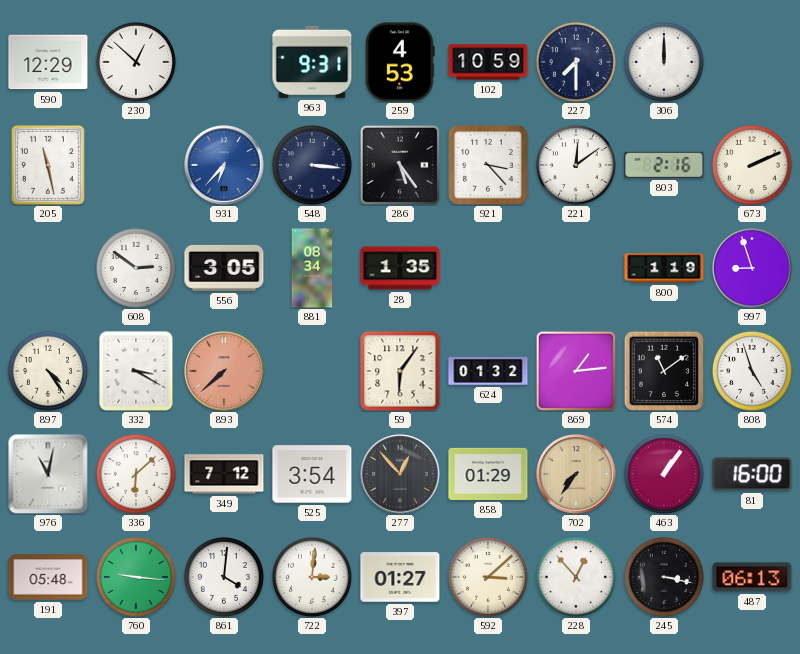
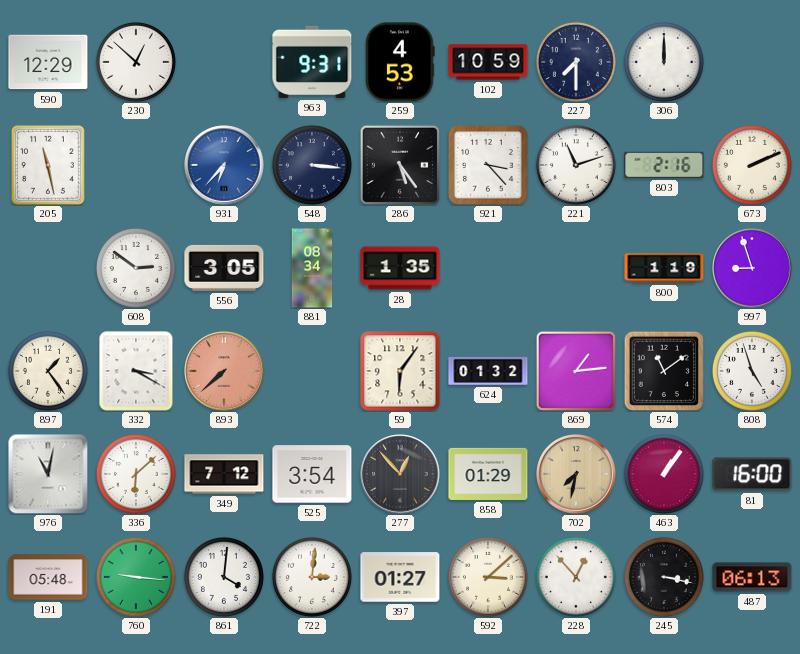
221: 12:09 -> 11:12
897: 4:24 -> 1:24
702: 7:36 -> 7:32
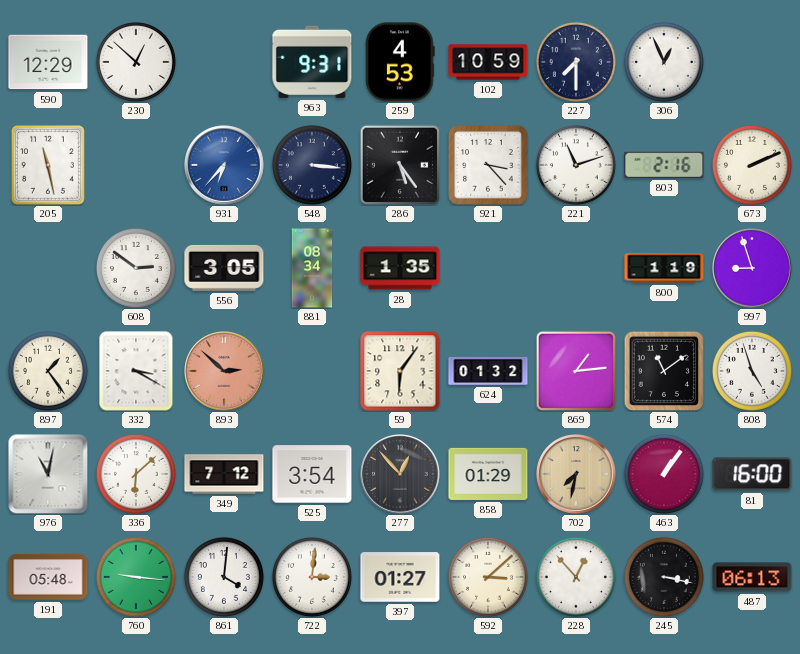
306: 12:00 -> 12:56
893: 7:38 -> 2:52
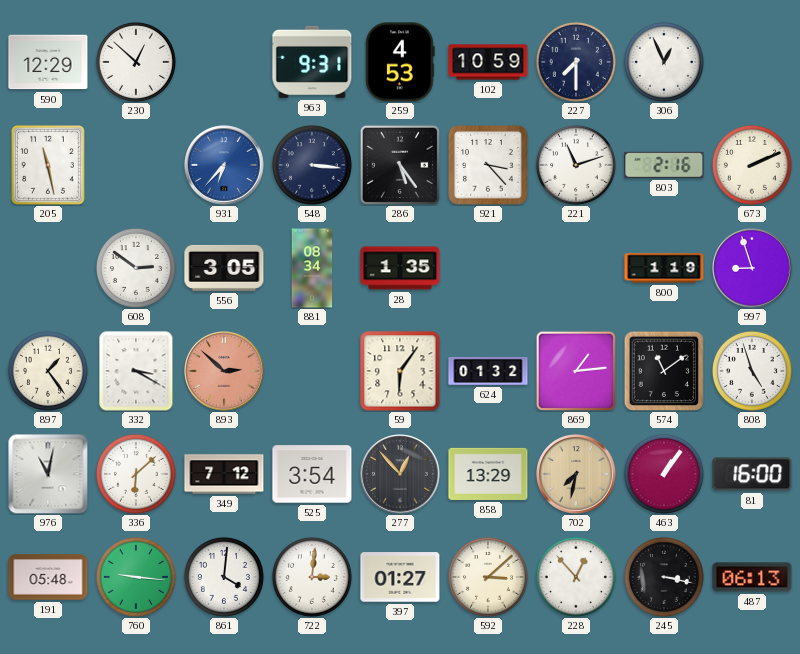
858: 01:29 -> 13:29
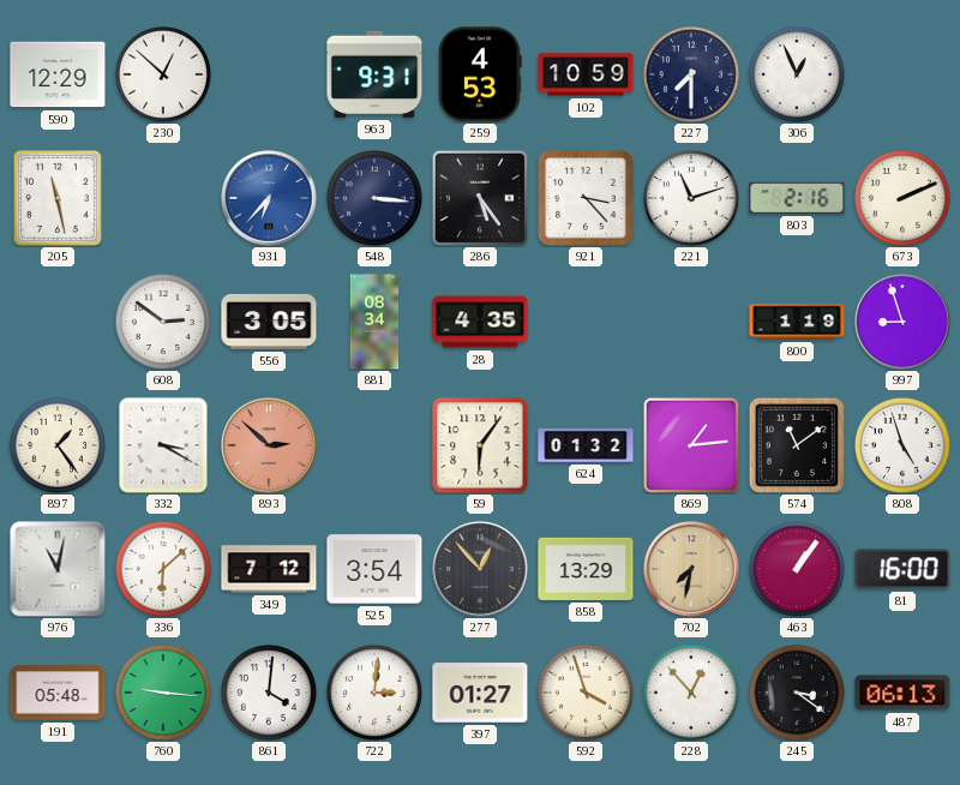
28: 1:35 -> 4:35
592: 3:08 -> 3:57
245: 3:17 -> 3:21
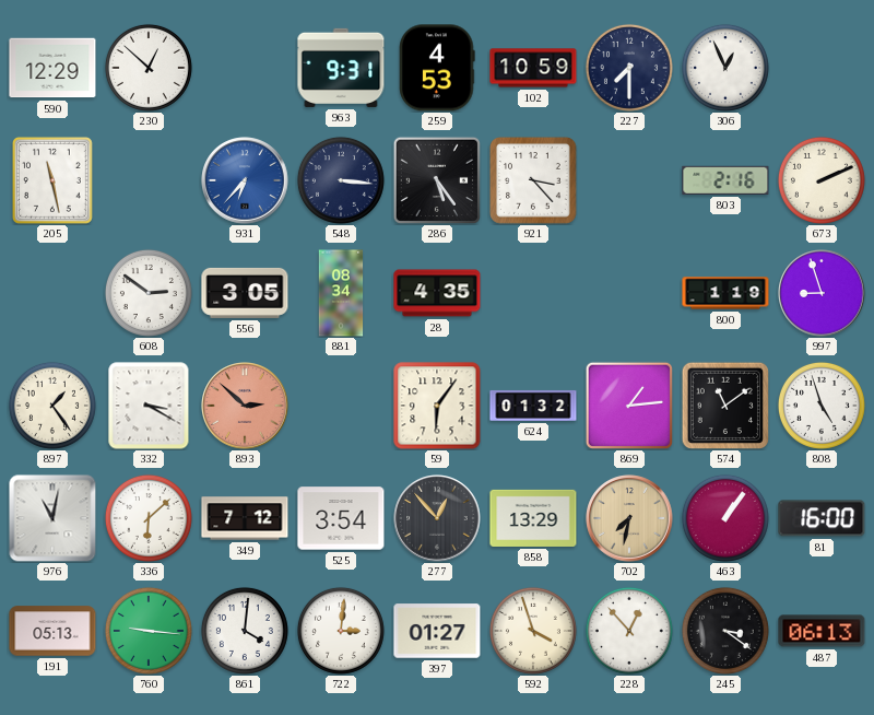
221: 11:12 -> none
191: 05:48 -> 05:13
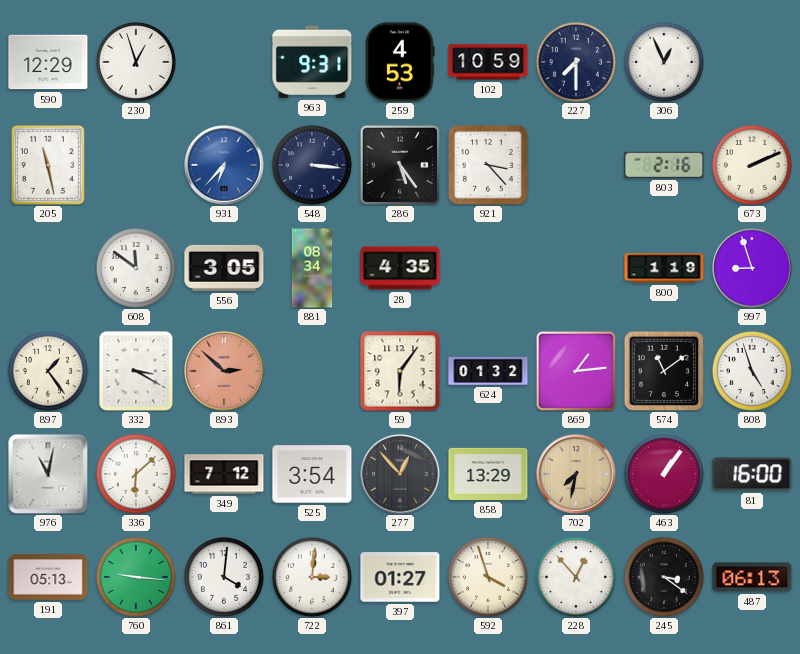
230: 12:52 -> 12:57
608: 2:51 -> 11:51
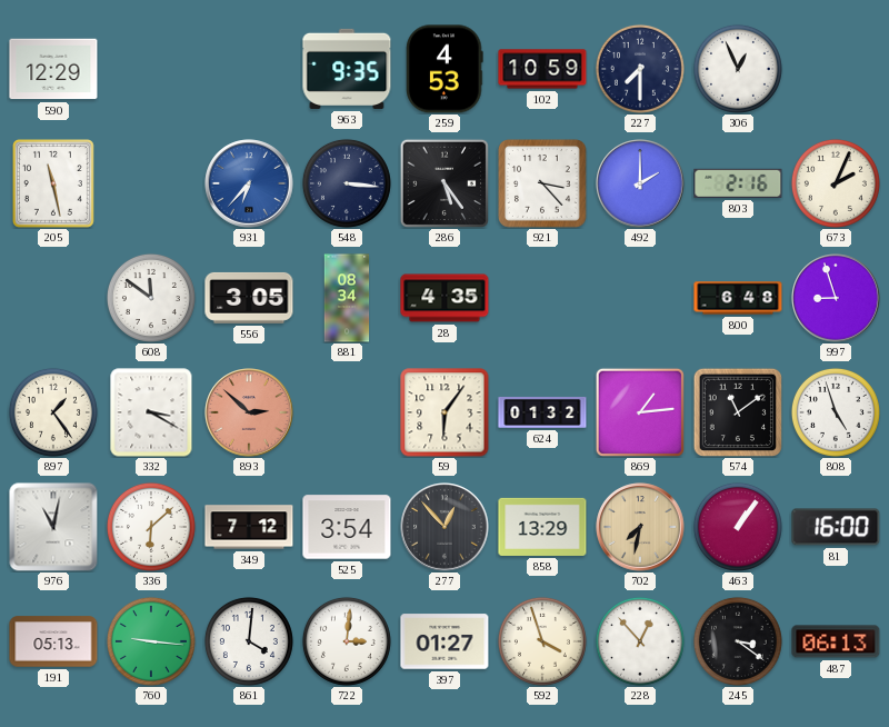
230: 12:57 -> none
963: 9:31 -> 9:35
492: none -> 2:00
673: 2:11 -> 2:04
800: 1:19 -> 6:48
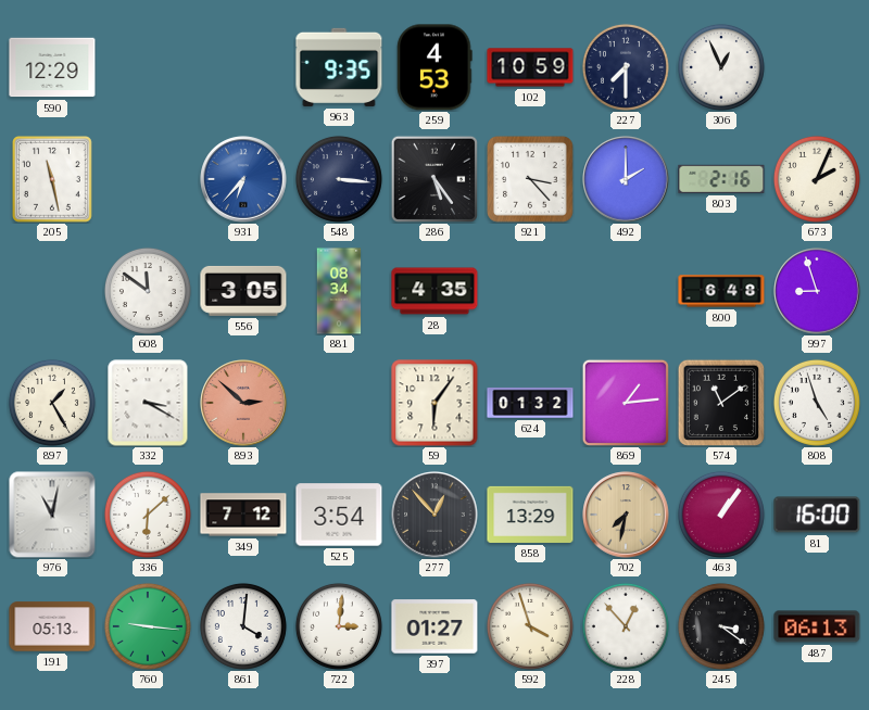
897: 1:24 -> 1:25
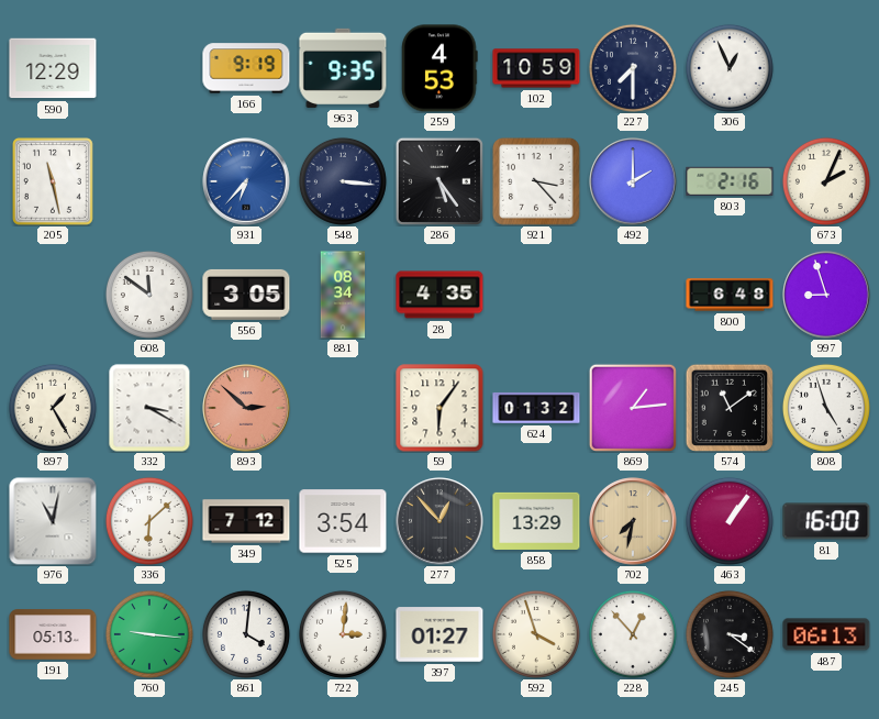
166: none -> 9:19
